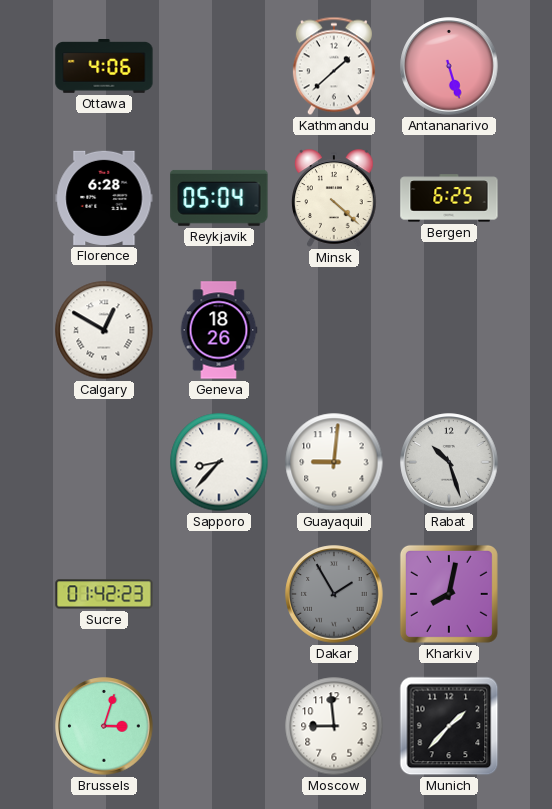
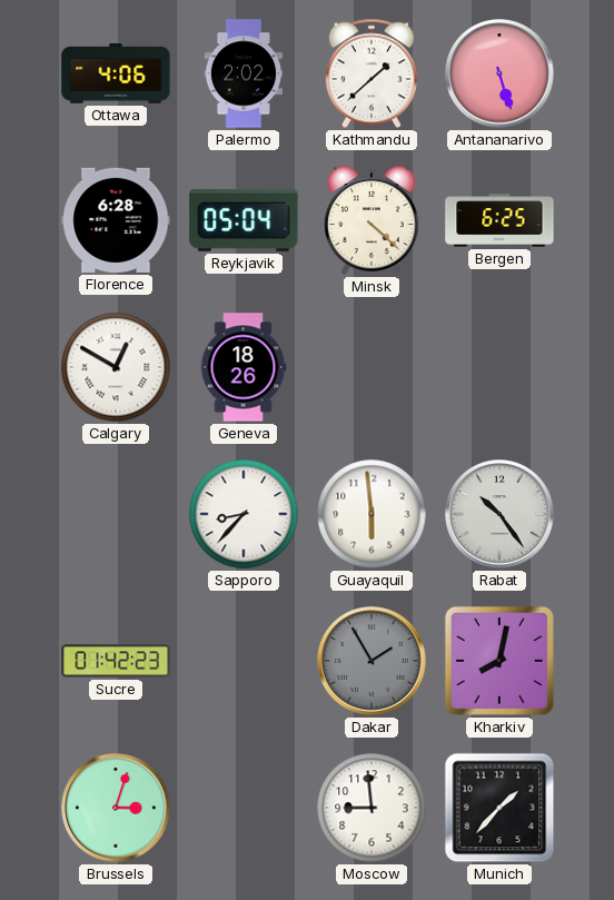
Palermo: none -> 2:02
Guayaquil: 9:01 -> 5:59
Rabat: 10:27 -> 10:24
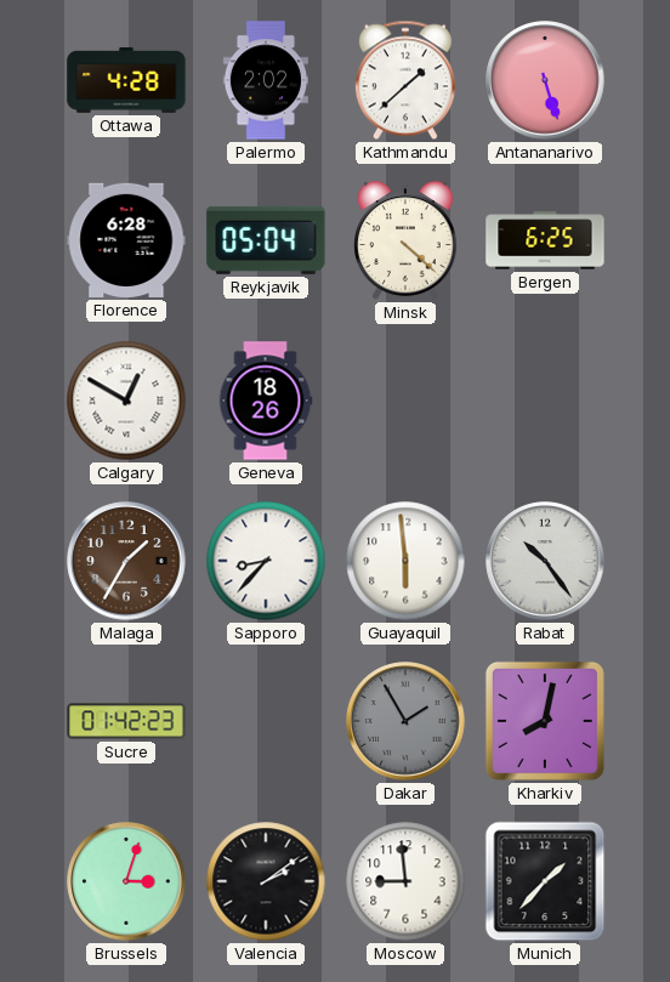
Ottawa: 4:06 -> 4:28
Malaga: none -> 1:35
Valencia: none -> 2:09
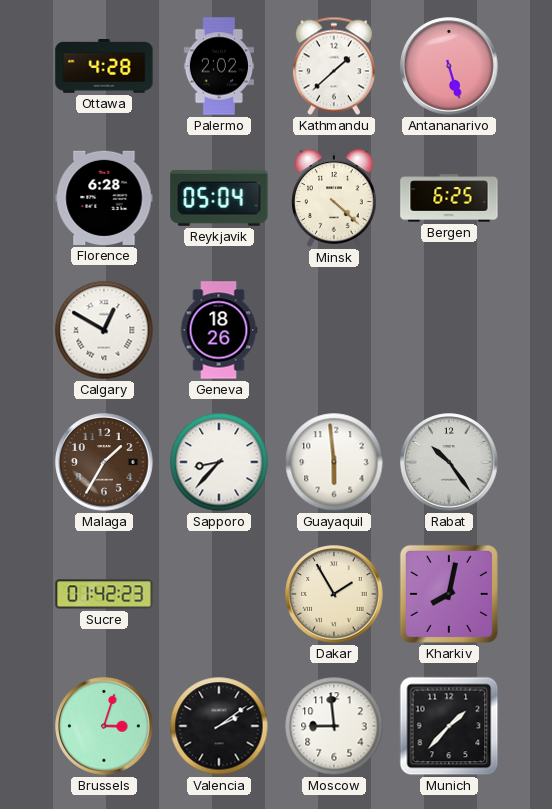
Dakar dial: grey -> cream
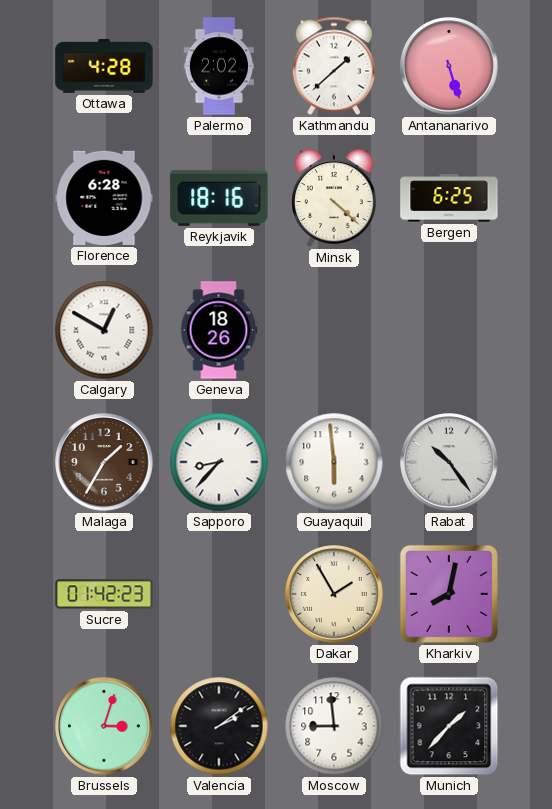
Reykjavik: 05:04 -> 18:16
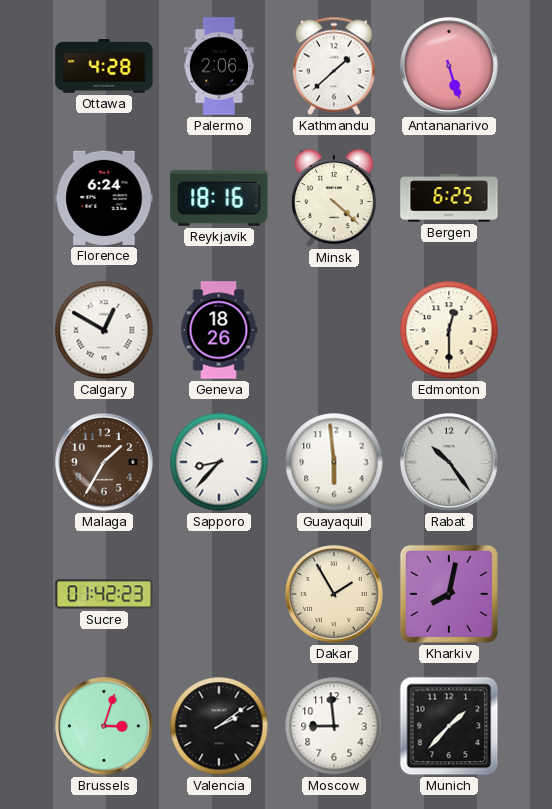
Palermo: 2:02 -> 2:06
Florence: 6:28 -> 6:24
Edmonton: none -> 12:30
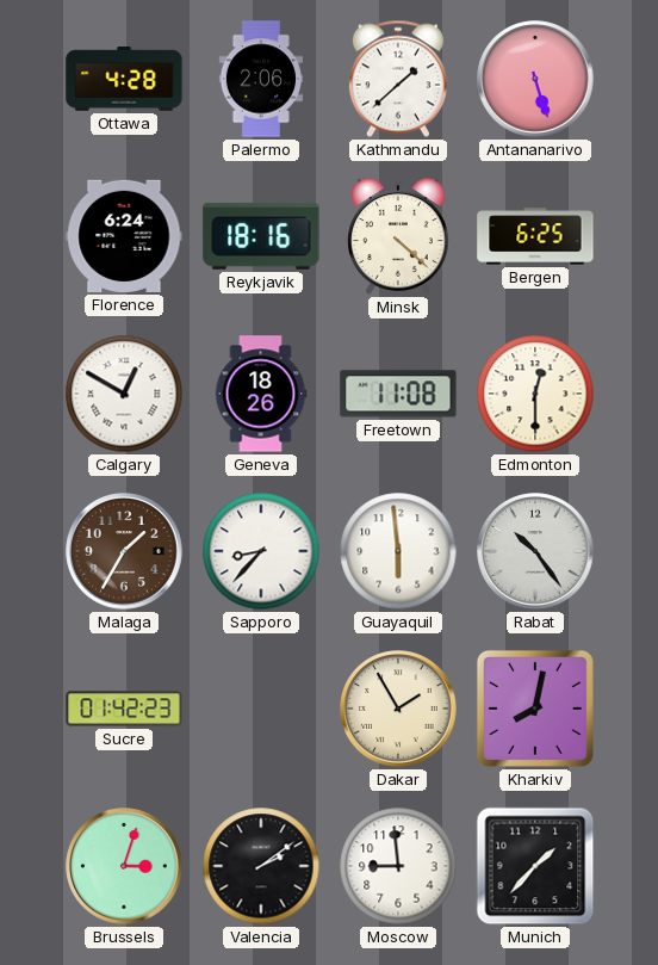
Freetown: none -> 11:08
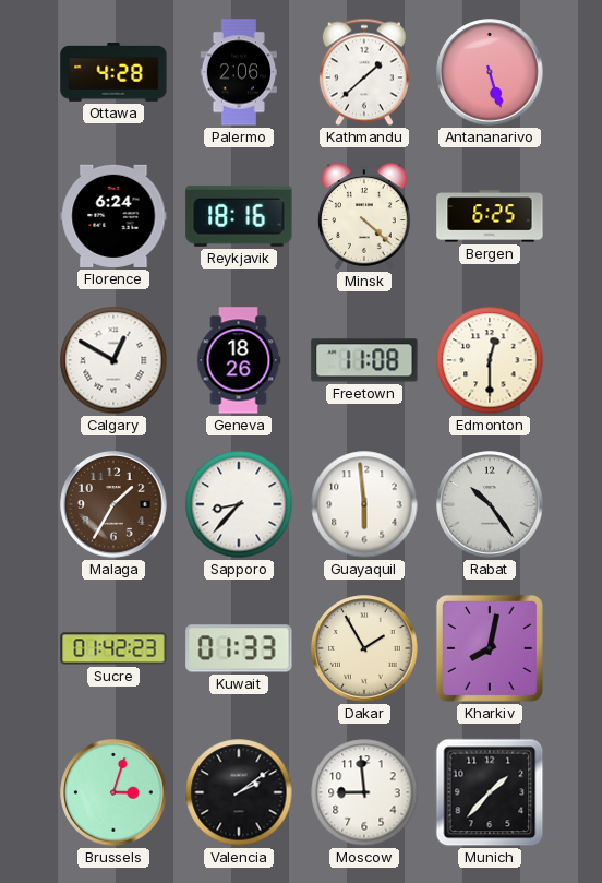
Kuwait: none -> 01:33
